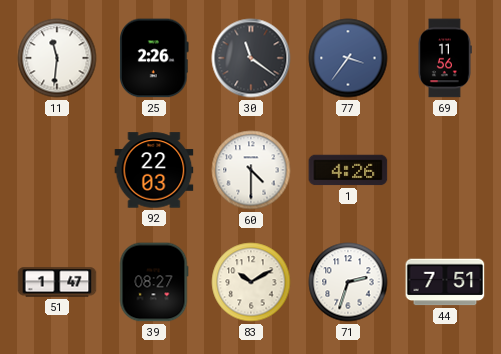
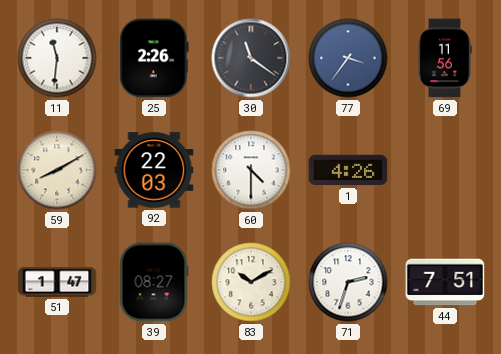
59: none -> 8:10
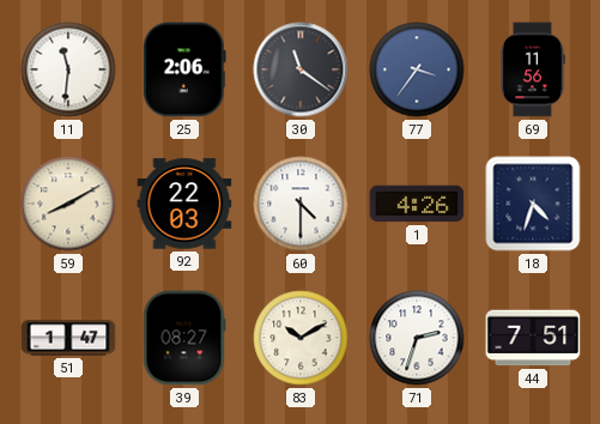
25: 2:26 -> 2:06
18: none -> 4:33
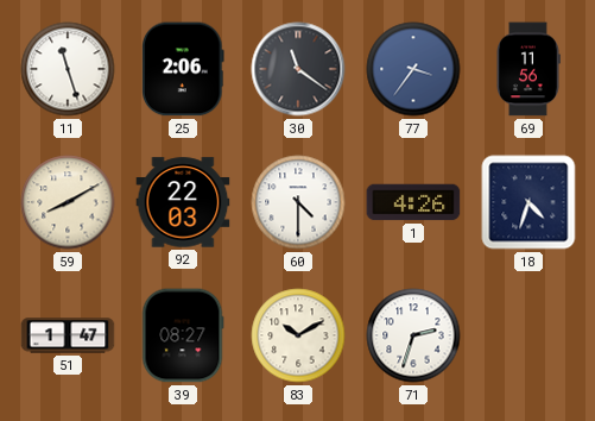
11: 11:31 -> 11:27
44: 7:51 -> none
